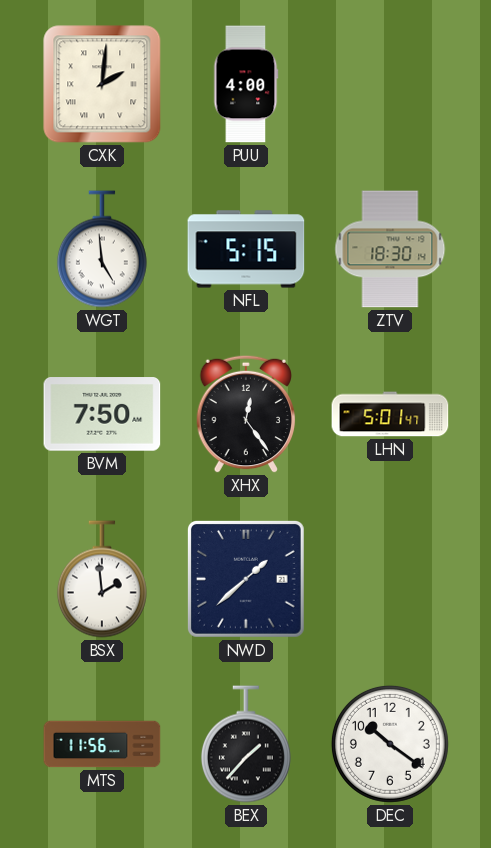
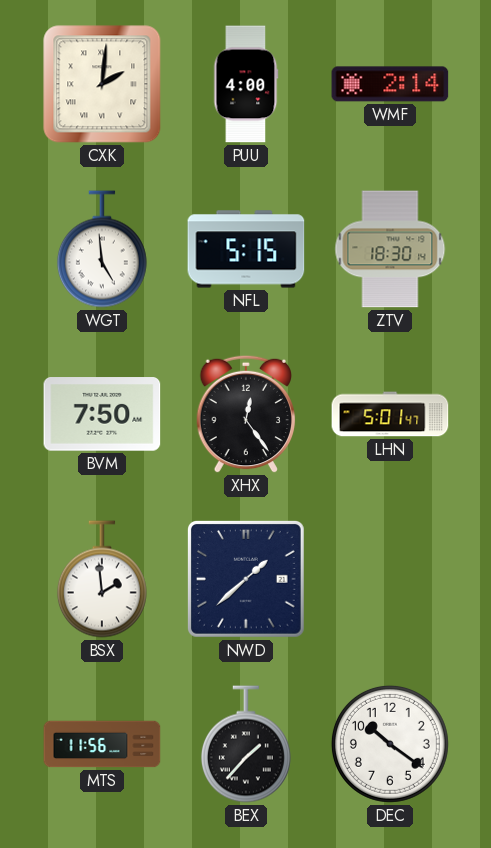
WMF: none -> 2:14
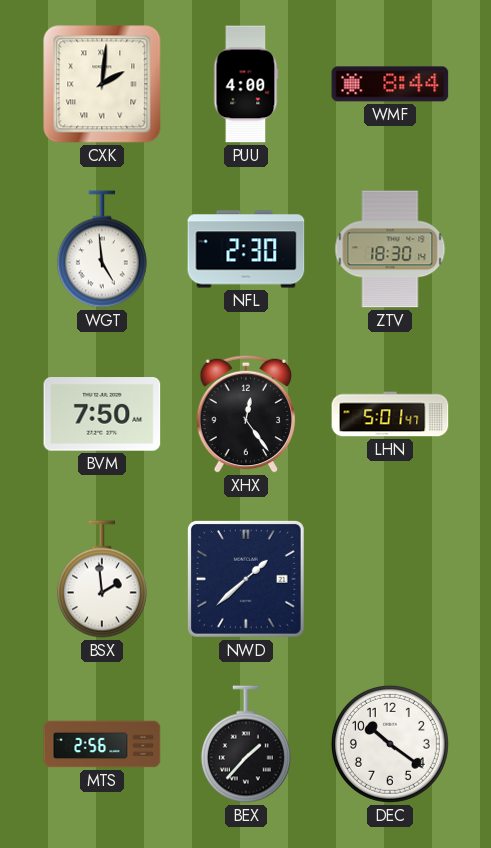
WMF: 2:14 -> 8:44
NFL: 5:15 -> 2:30
MTS: 11:56 -> 2:56
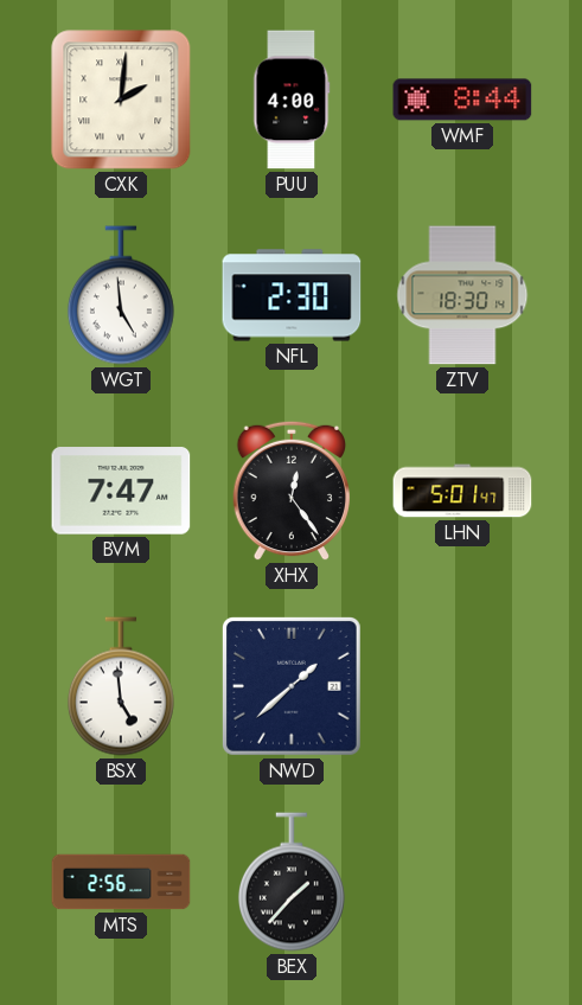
BVM: 7:50 -> 7:47
BSX: 1:59 -> 4:59
DEC: 10:21 -> none
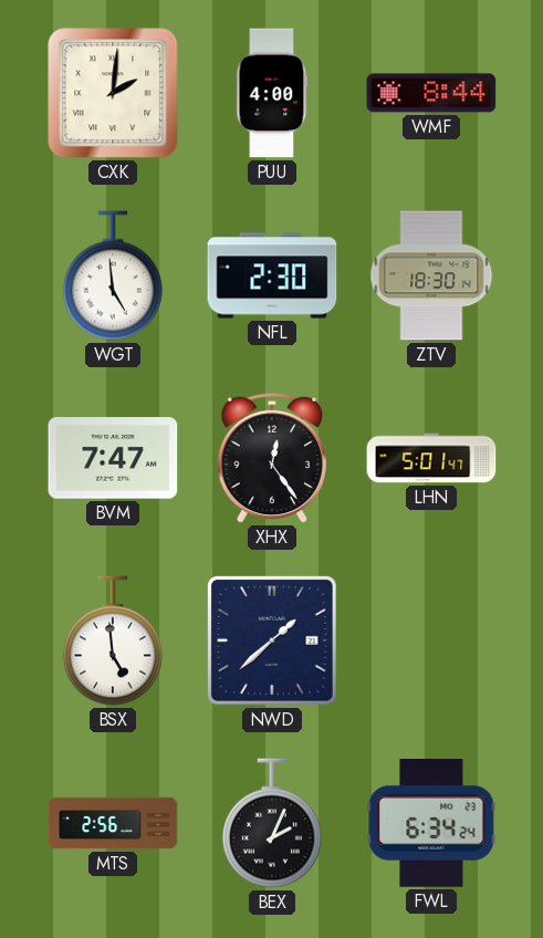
BEX: 1:37 -> 2:04
FWL: none -> 6:34
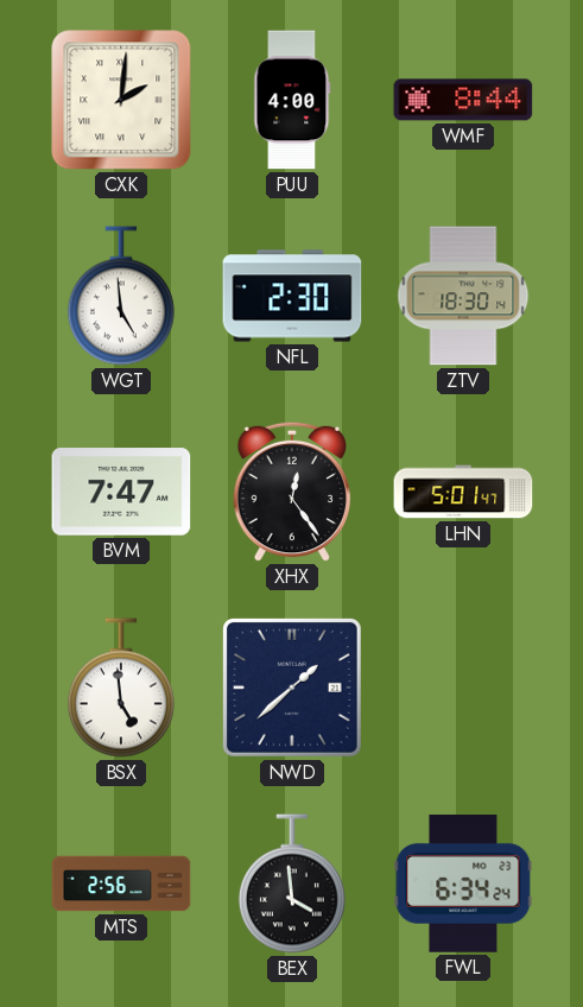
BEX: 2:04 -> 3:59
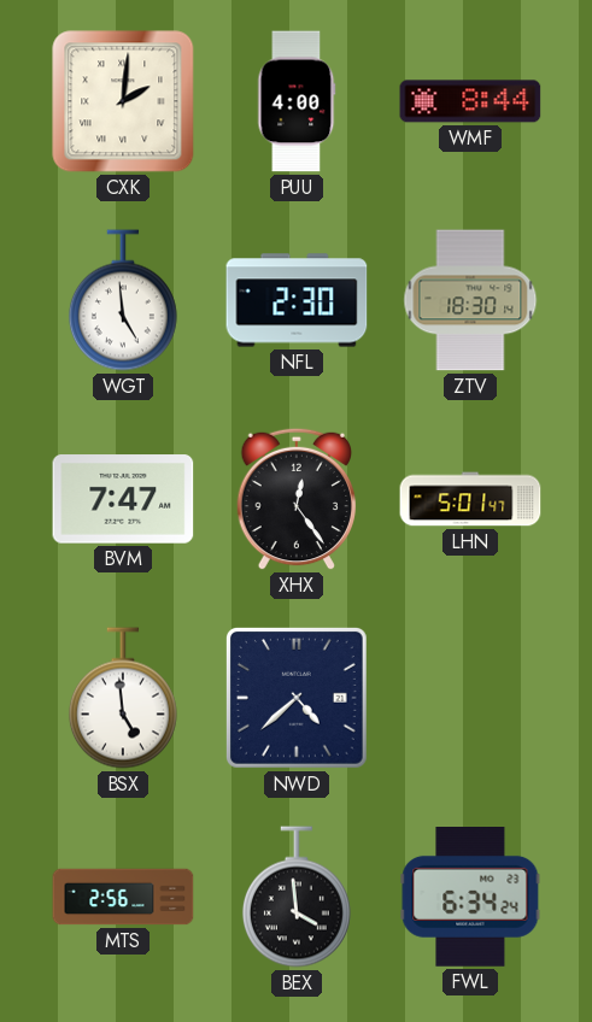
NWD: 1:38 -> 4:38
